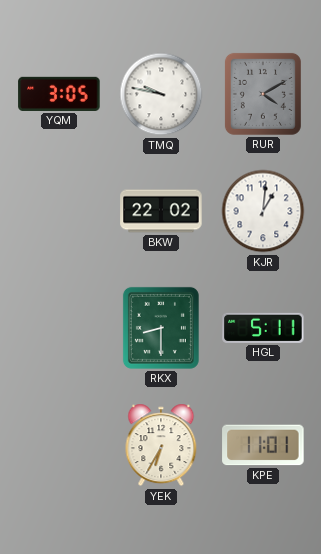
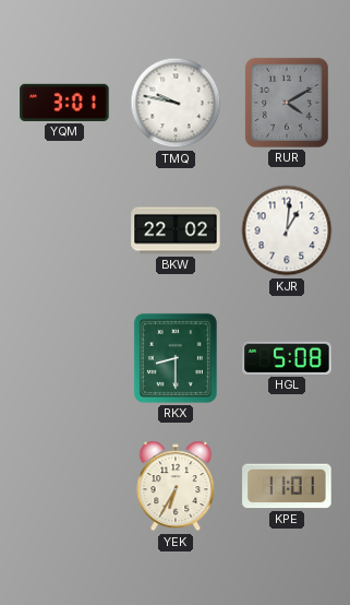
YQM: 3:05 -> 3:01
HGL: 5:11 -> 5:08
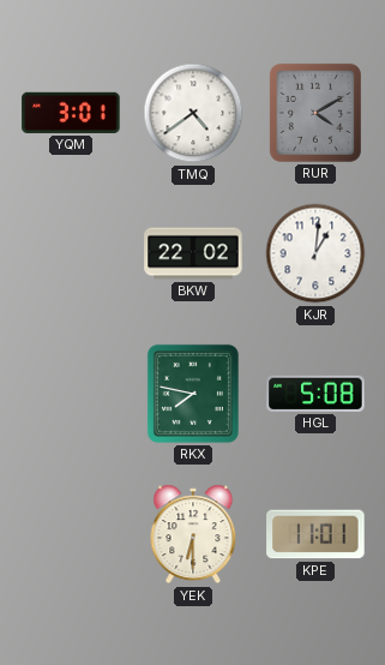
TMQ: 9:47 -> 4:39
RKX: 8:30 -> 7:47
YEK: 6:35 -> 6:30
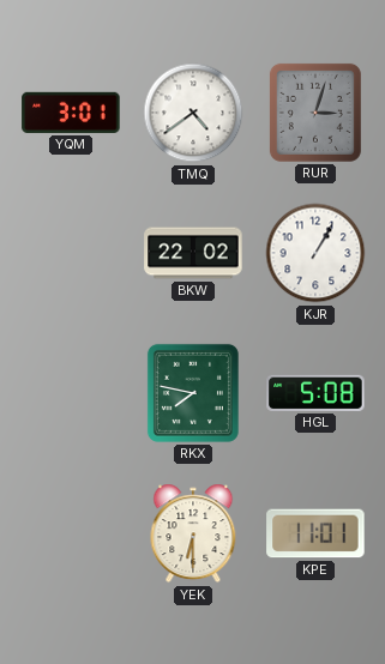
RUR: 4:10 -> 3:03
KJR: 1:01 -> 1:05
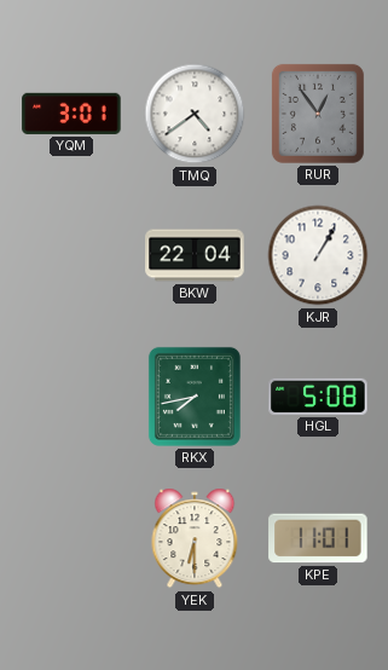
RUR: 3:03 -> 12:54
BKW: 22:02 -> 22:04
RKX: 7:47 -> 7:43
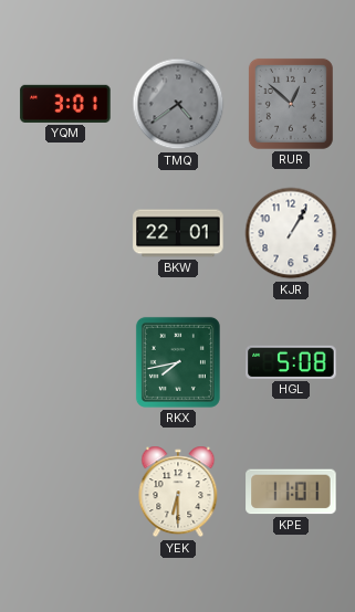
TMQ dial: white -> grey
RUR: 12:54 -> 12:52
BKW: 22:04 -> 22:01
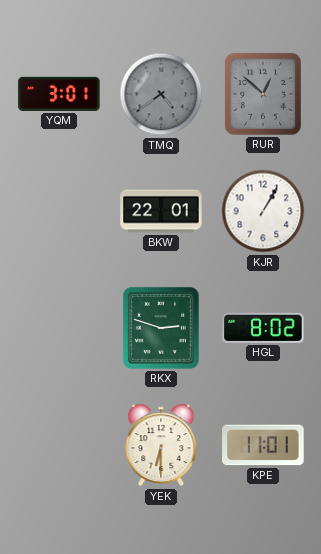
RKX: 7:43 -> 2:48
HGL: 5:08 -> 8:02
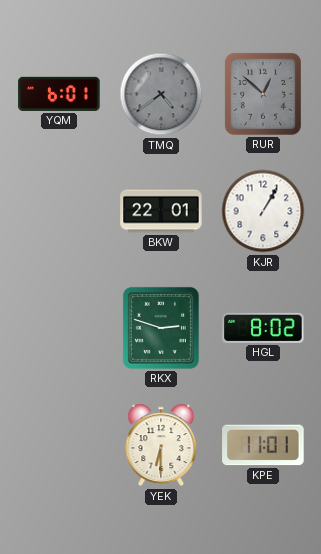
YQM: 3:01 -> 6:01
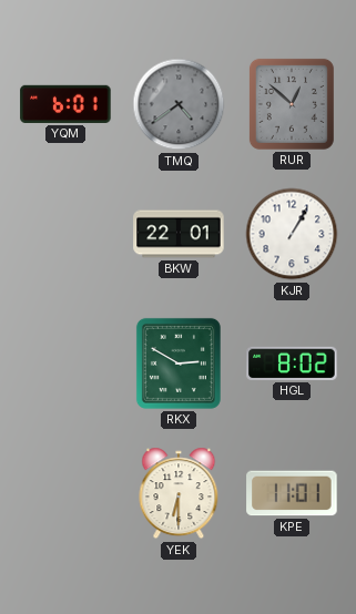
RKX: 2:48 -> 2:50
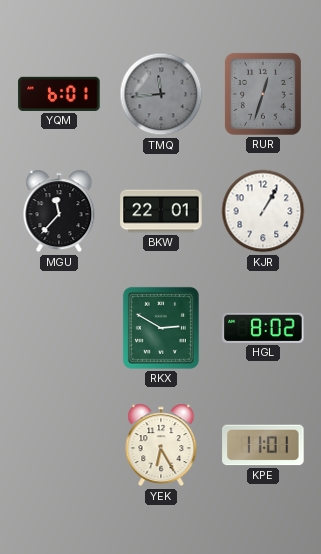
TMQ: 4:39 -> 11:44
RUR: 12:52 -> 12:33
MGU: none -> 11:37
YEK: 6:30 -> 6:25
